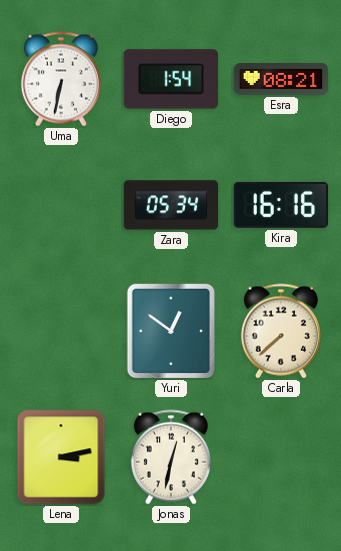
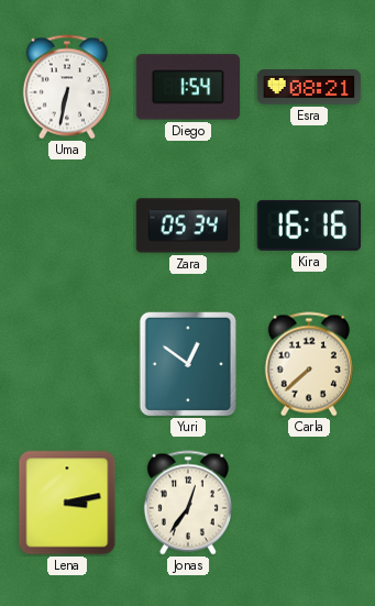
Jonas: 12:32 -> 12:36
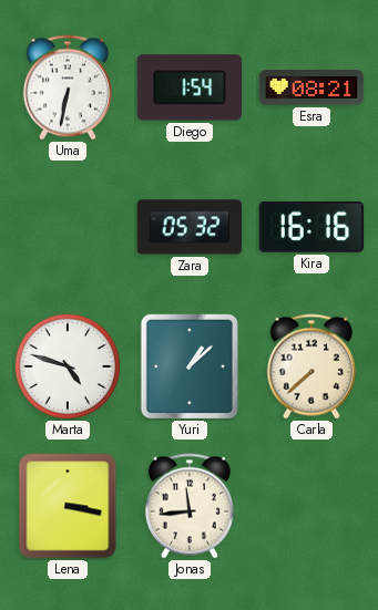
Zara: 05:34 -> 05:32
Marta: none -> 4:48
Yuri: 12:51 -> 1:08
Lena: 3:13 -> 3:17
Jonas: 12:36 -> 11:44
